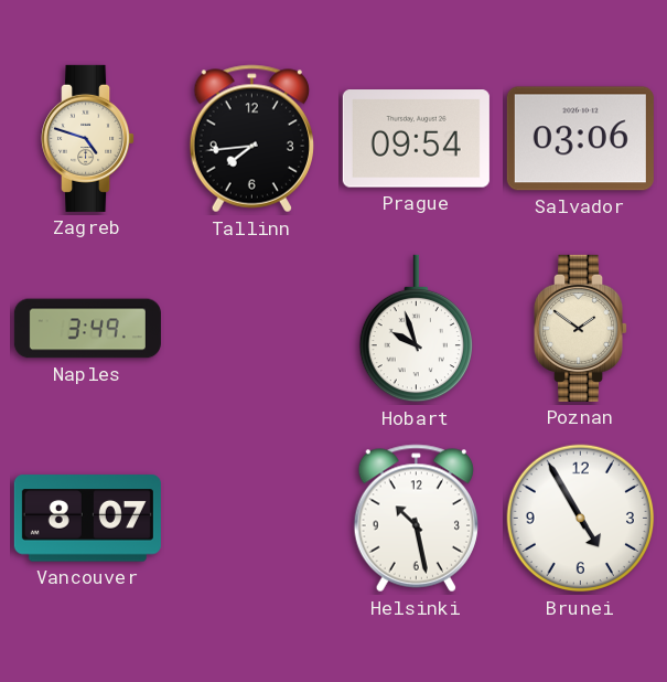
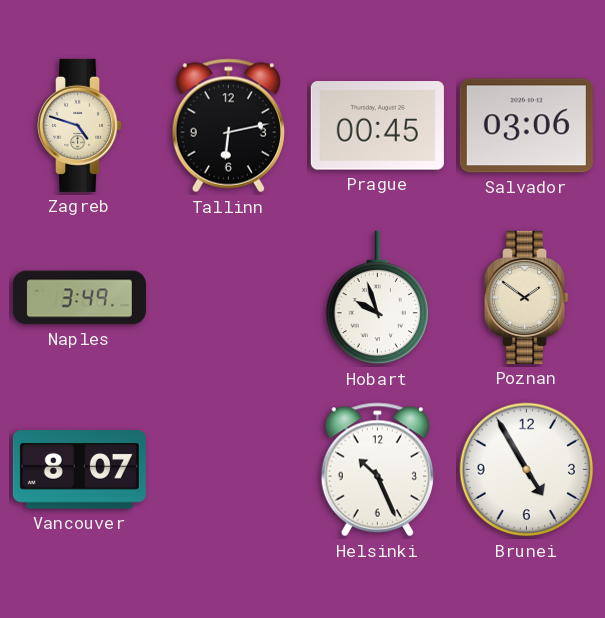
Tallinn: 7:44 -> 6:13
Prague: 09:54 -> 00:45
Helsinki: 10:28 -> 10:26
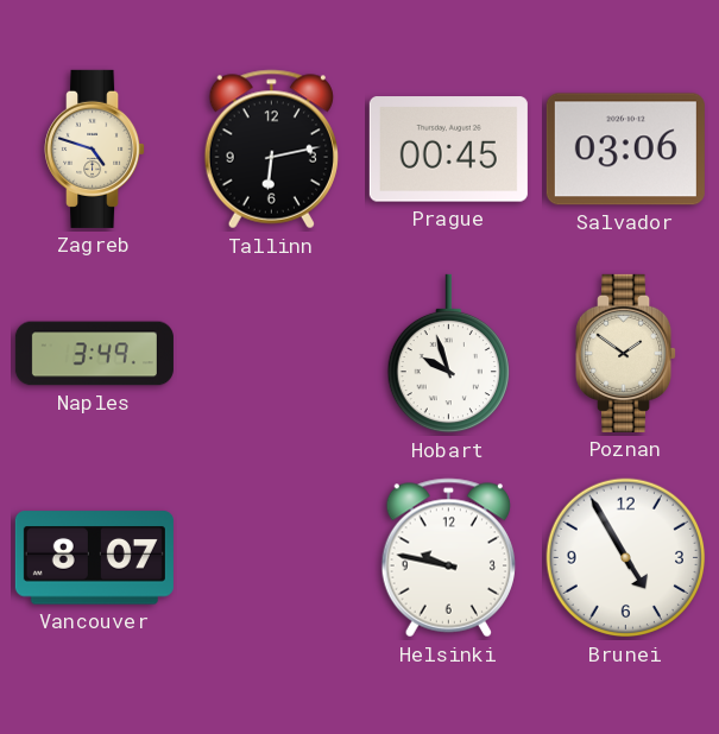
Helsinki: 10:26 -> 9:47
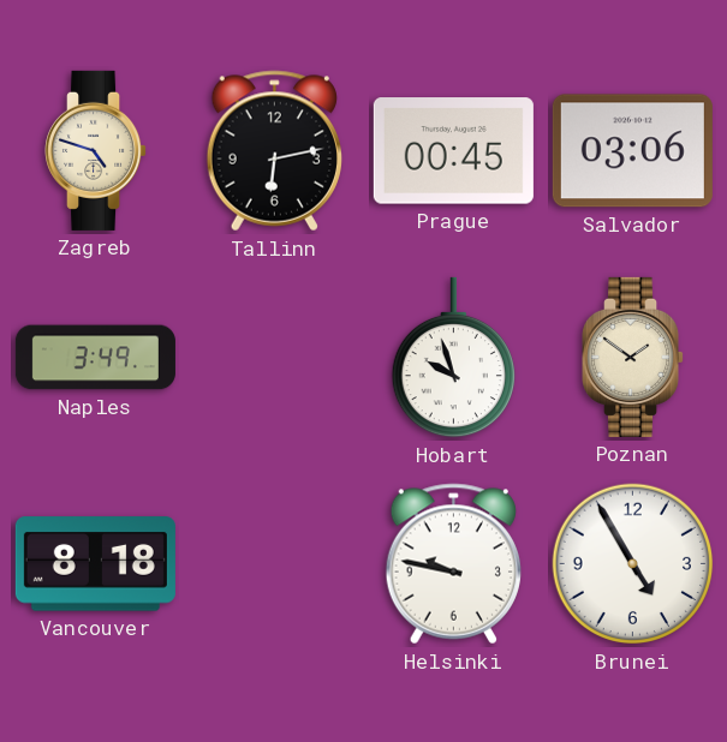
Vancouver: 8:07 -> 8:18
